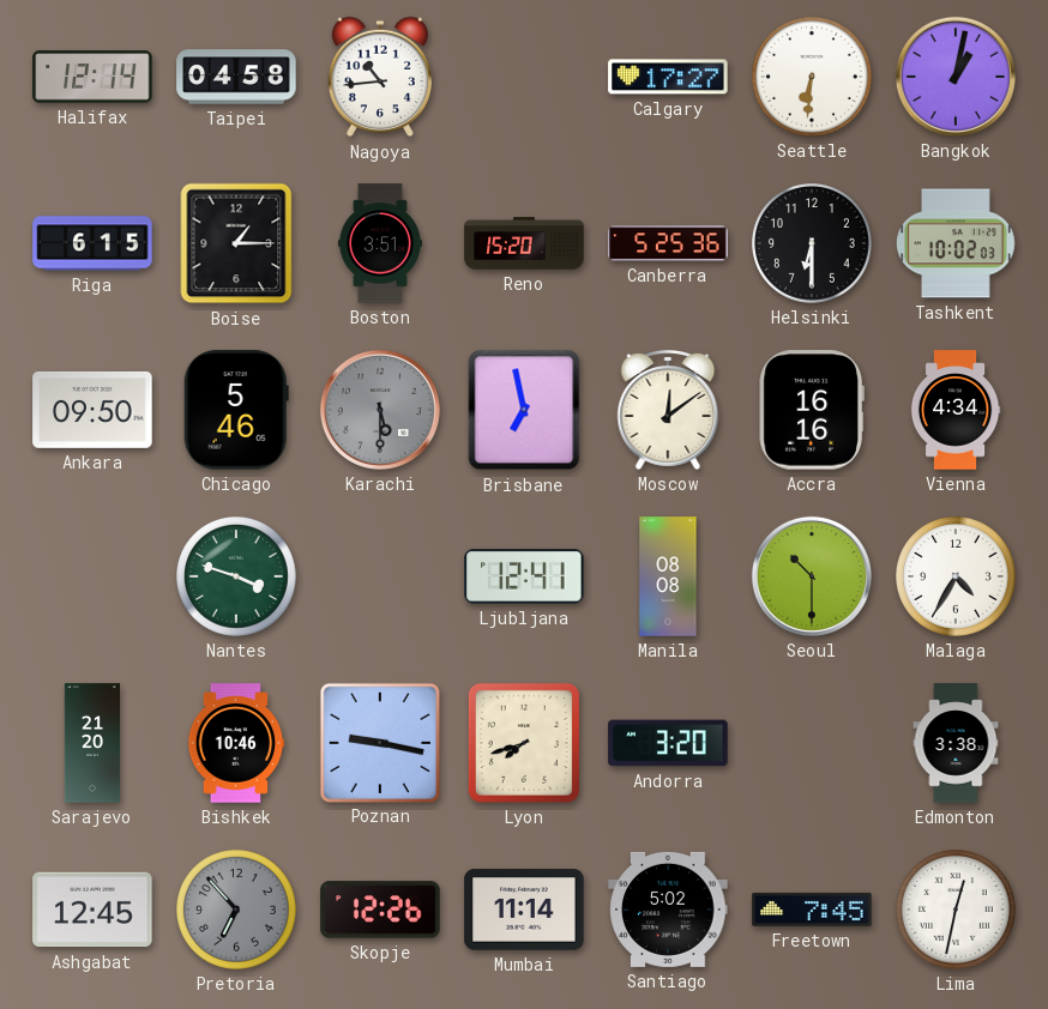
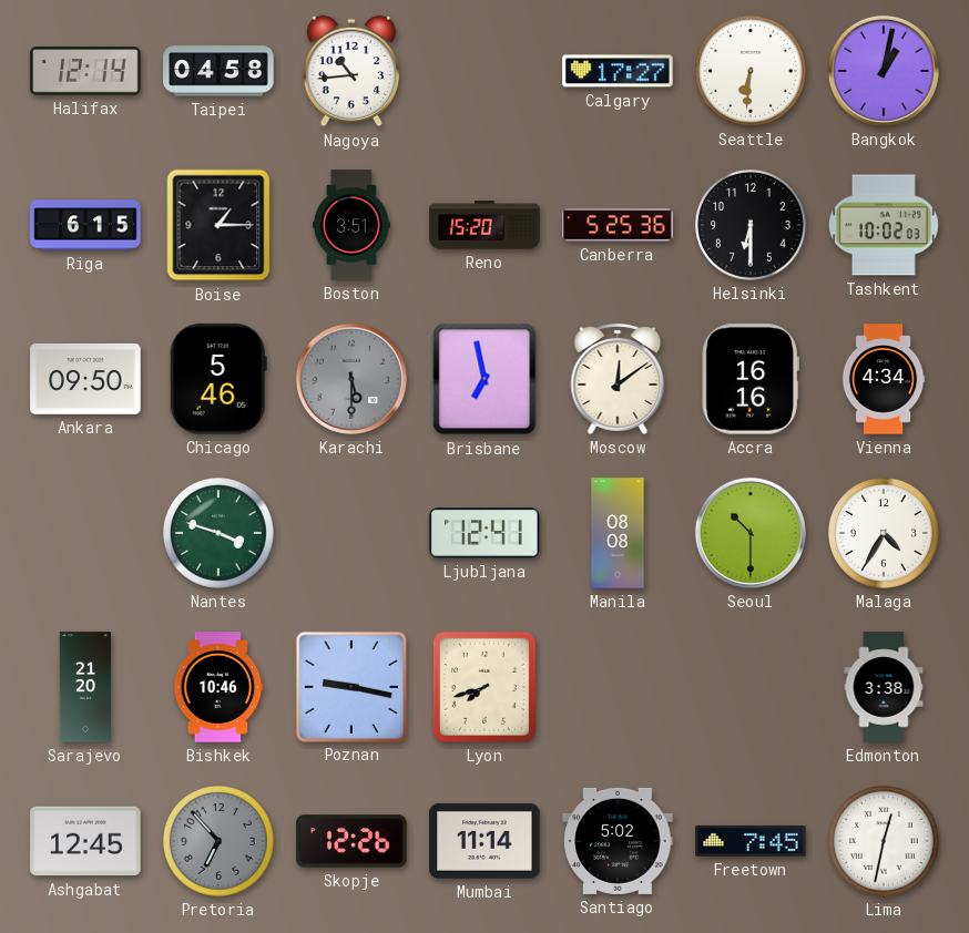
Andorra: 3:20 -> none
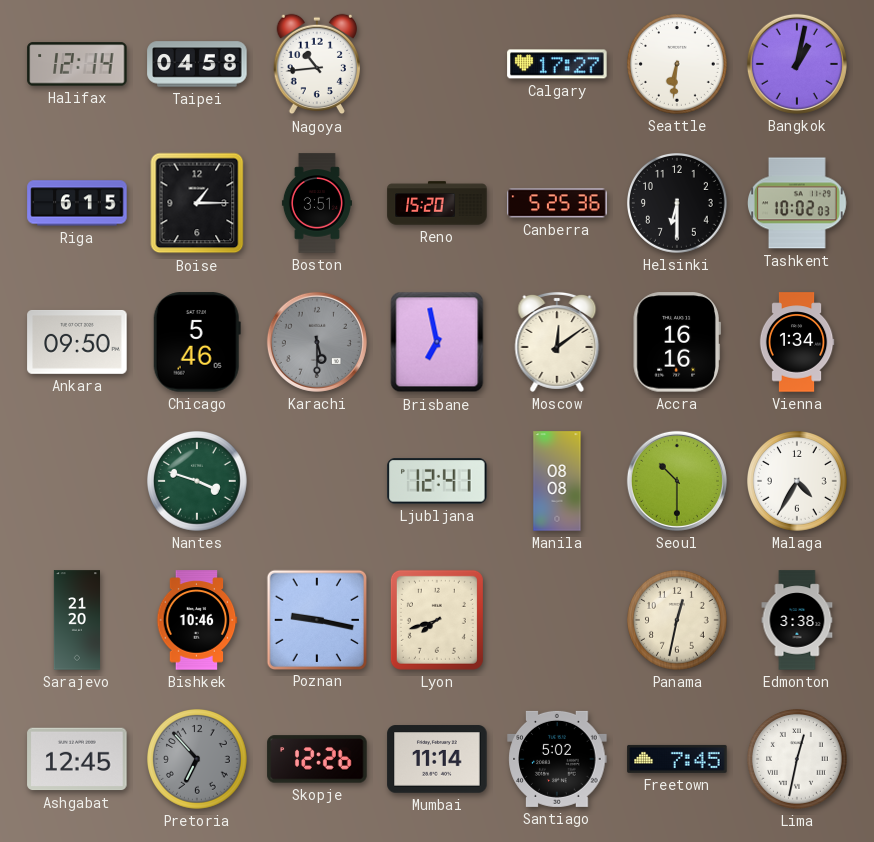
Vienna: 4:34 -> 1:34
Panama: none -> 12:32
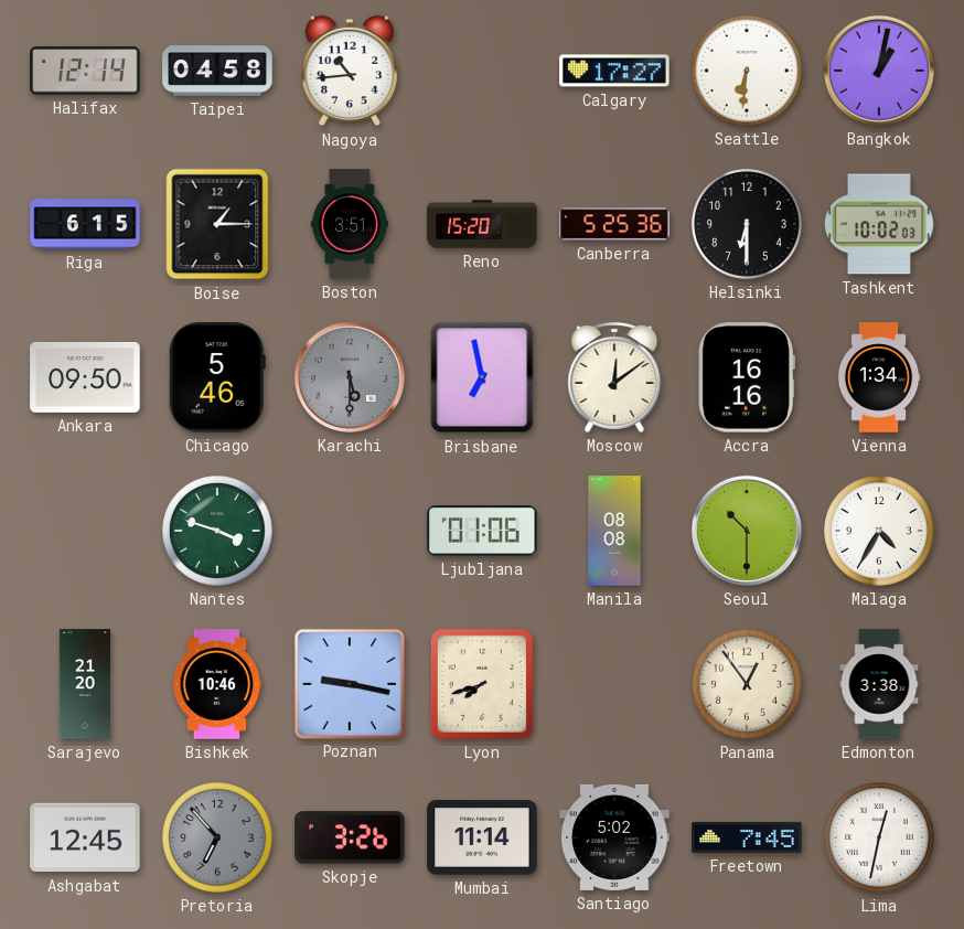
Ljubljana: 12:41 -> 01:06
Panama: 12:32 -> 12:54
Skopje: 12:26 -> 3:26
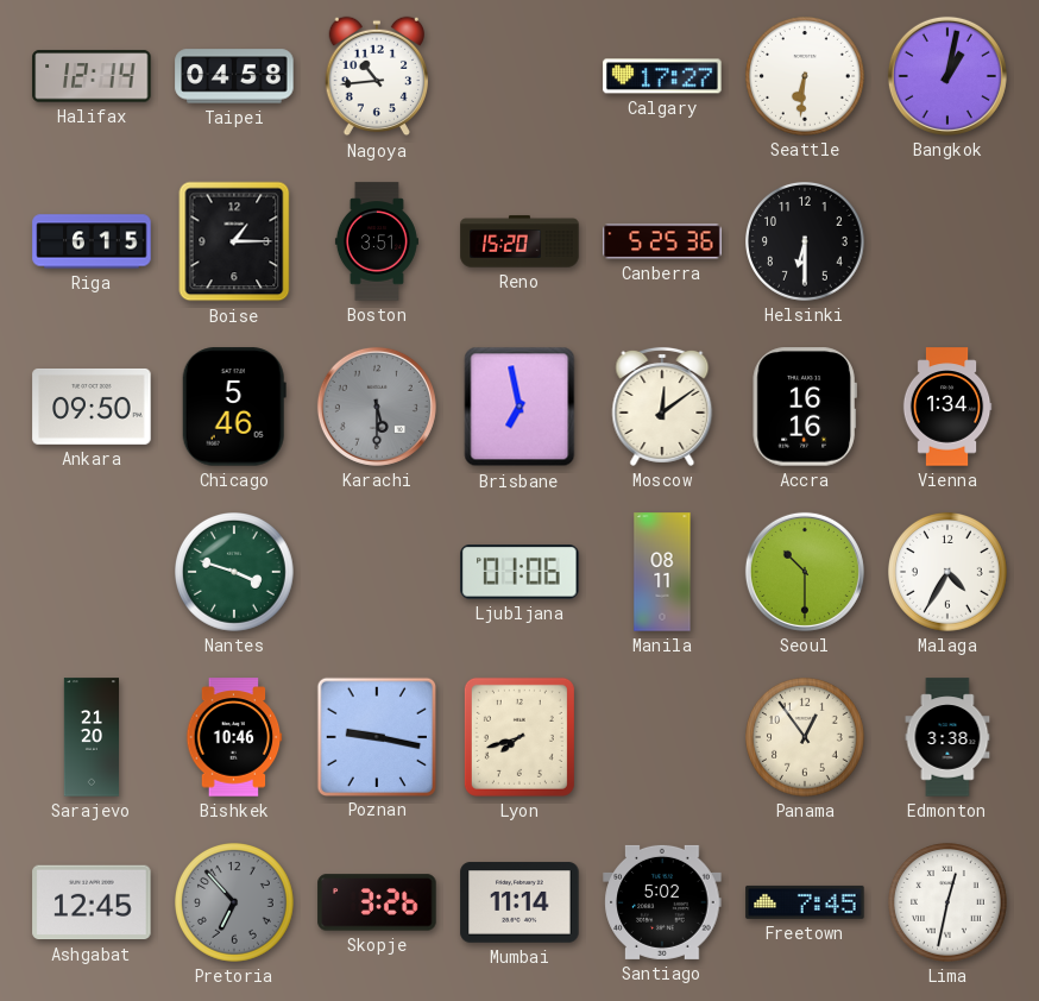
Tashkent: 10:02 -> none
Manila: 08:08 -> 08:11
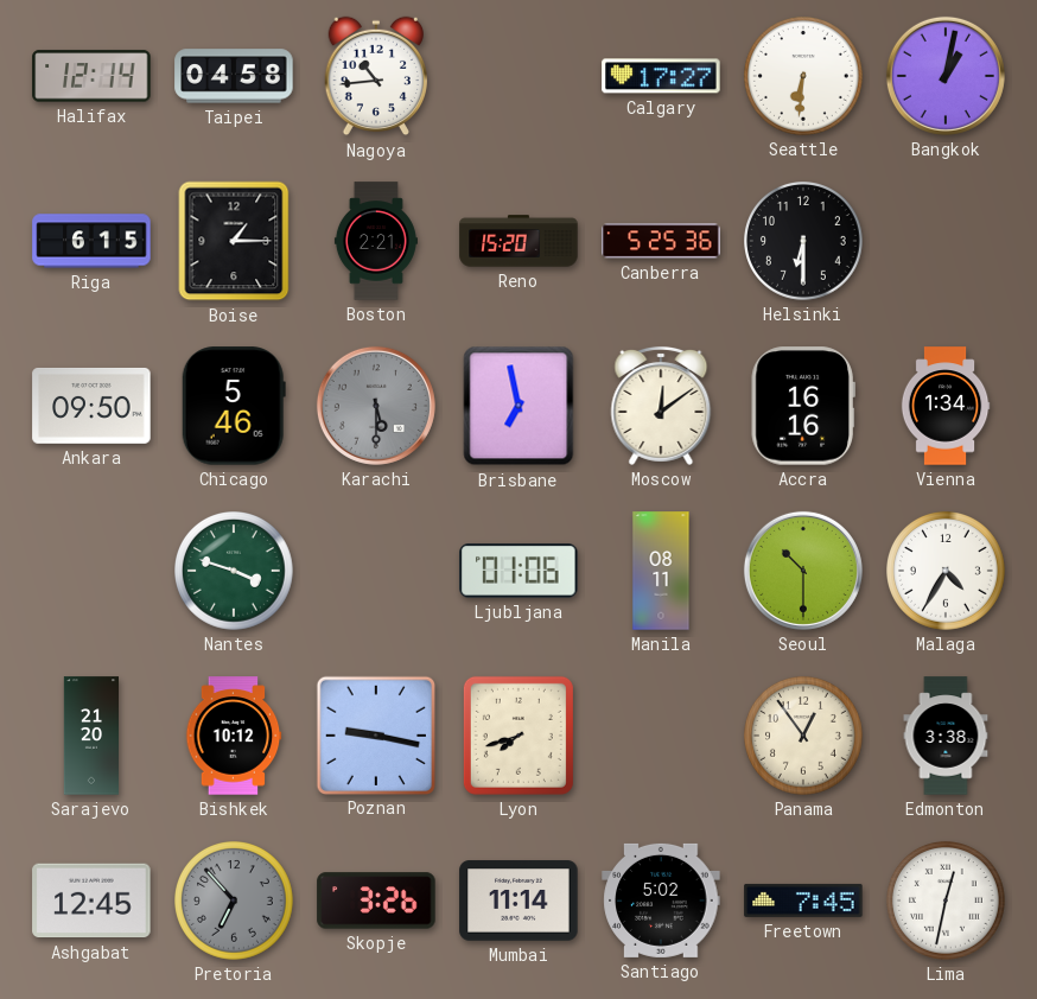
Boston: 3:51 -> 2:21
Bishkek: 10:46 -> 10:12
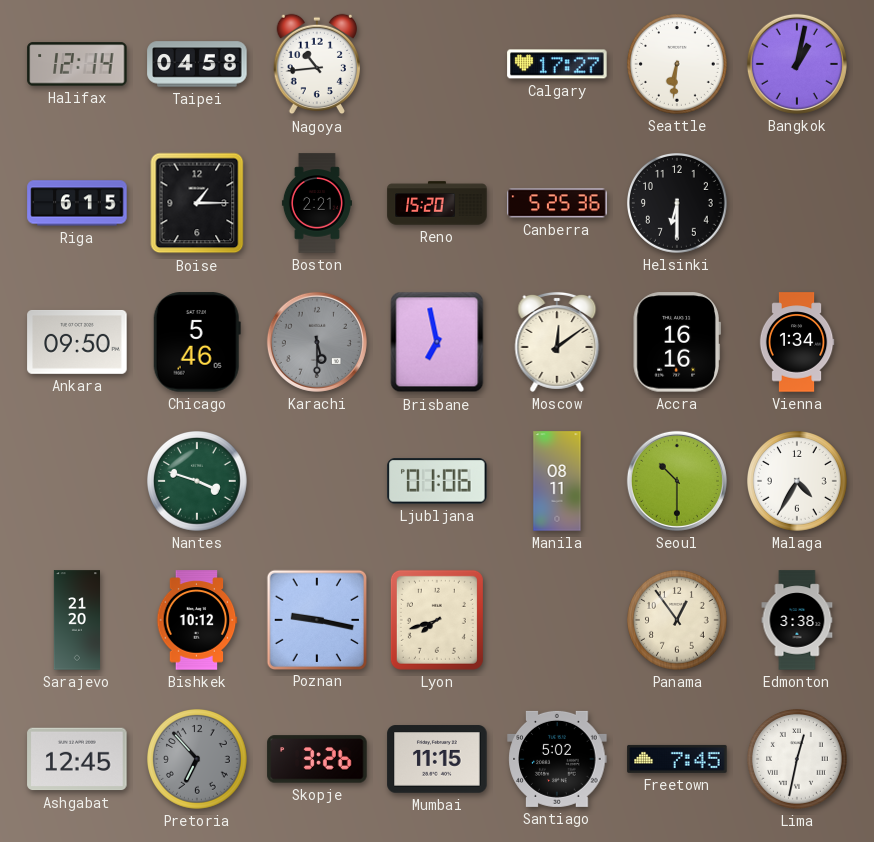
Mumbai: 11:14 -> 11:15
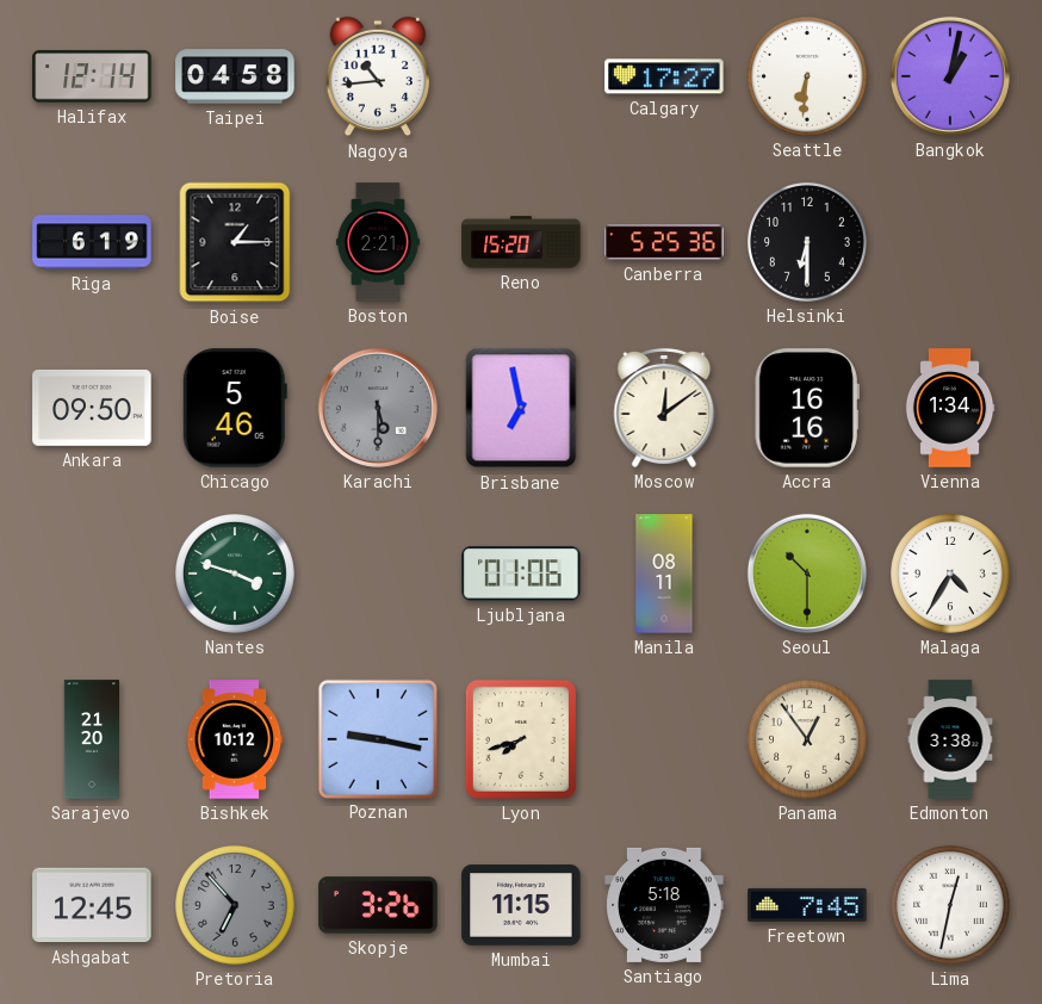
Riga: 6:15 -> 6:19
Santiago: 5:02 -> 5:18
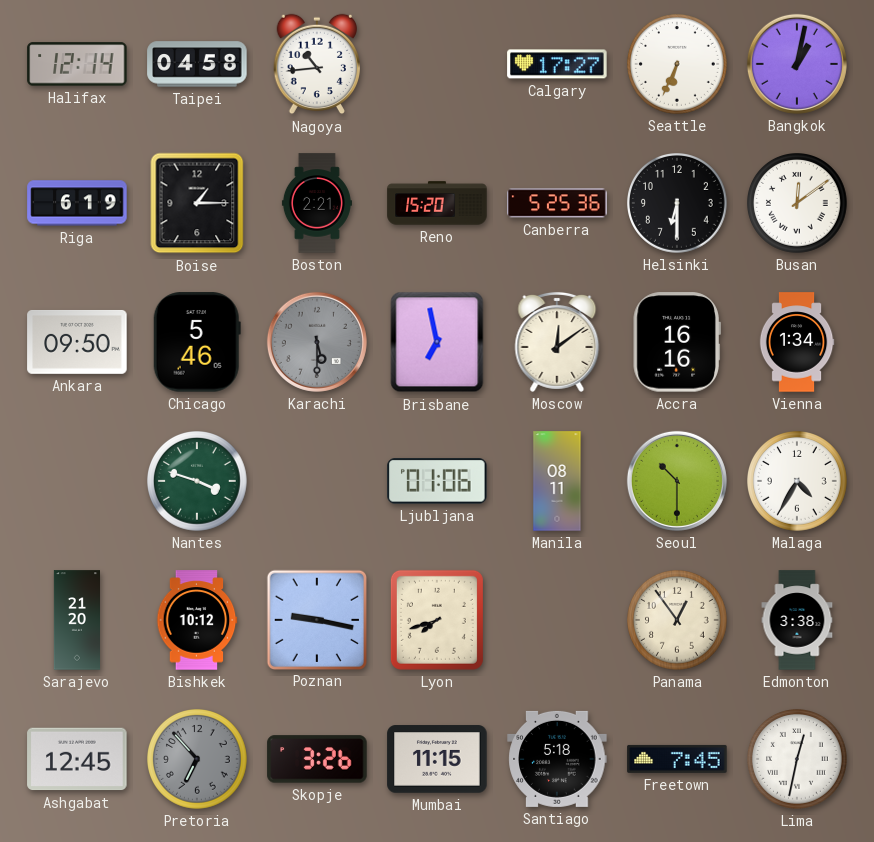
Seattle: 6:31 -> 6:34
Busan: none -> 12:09
